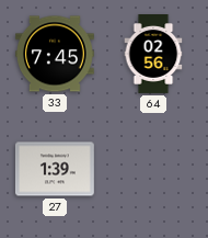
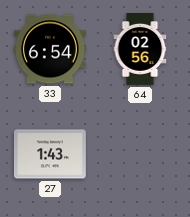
33: 7:45 -> 6:54
27: 1:39 -> 1:43
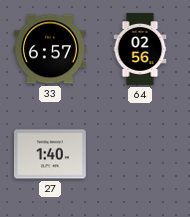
33: 6:54 -> 6:57
27: 1:43 -> 1:40
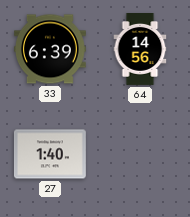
33: 6:57 -> 6:39
64: 02:56 -> 14:56
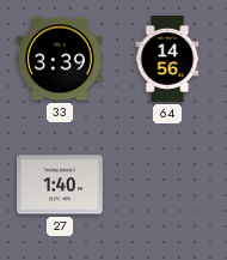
33: 6:39 -> 3:39
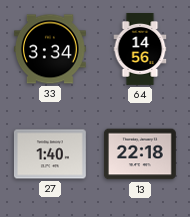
33: 3:39 -> 3:34
13: none -> 22:18
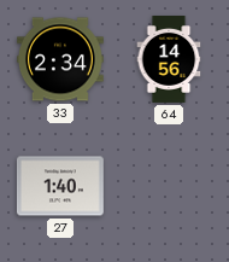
33: 3:34 -> 2:34
13: 22:18 -> none
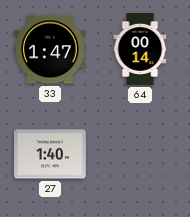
33: 2:34 -> 1:47
64: 14:56 -> 00:14
